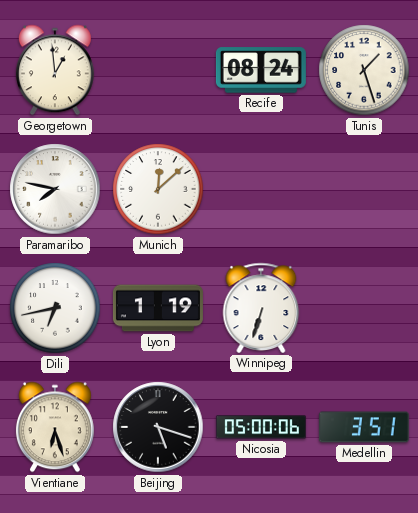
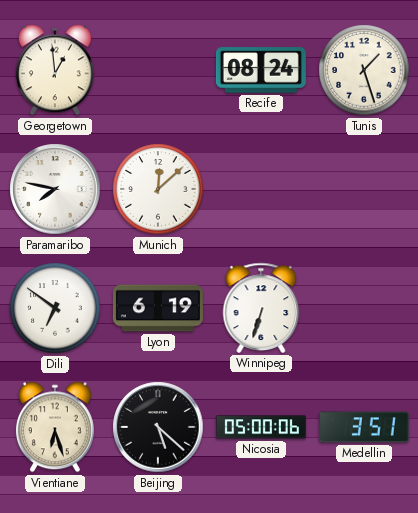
Dili: 6:43 -> 6:51
Lyon: 1:19 -> 6:19
Beijing: 5:18 -> 5:22
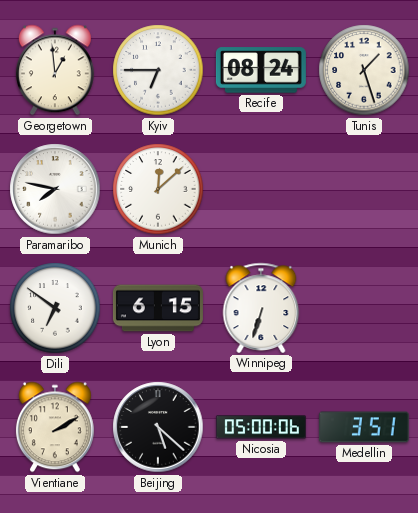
Kyiv: none -> 6:45
Lyon: 6:19 -> 6:15
Vientiane: 6:27 -> 2:10
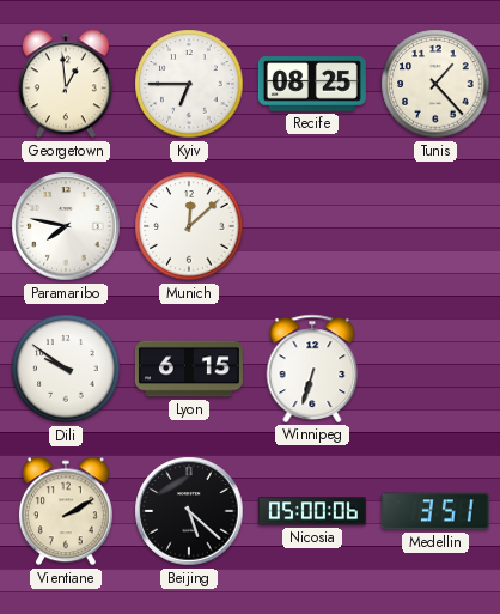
Recife: 08:24 -> 08:25
Tunis: 1:27 -> 1:23
Dili: 6:51 -> 9:51
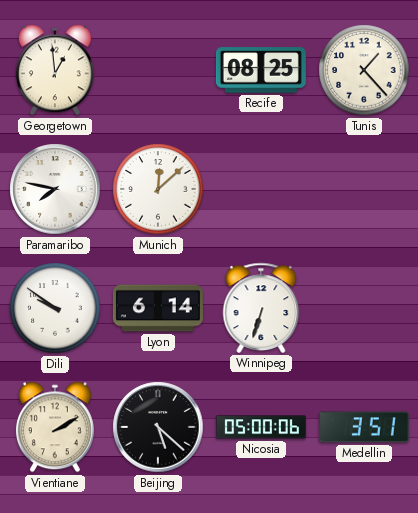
Kyiv: 6:45 -> none
Lyon: 6:15 -> 6:14
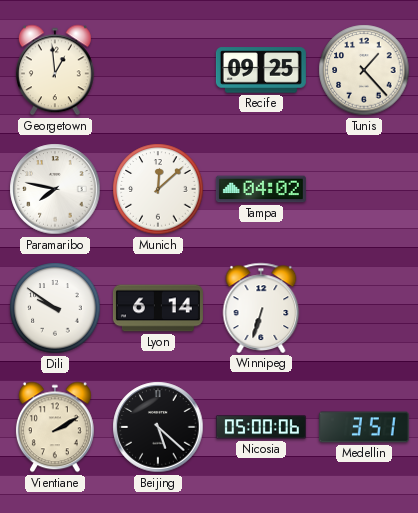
Recife: 08:25 -> 09:25
Tampa: none -> 04:02
